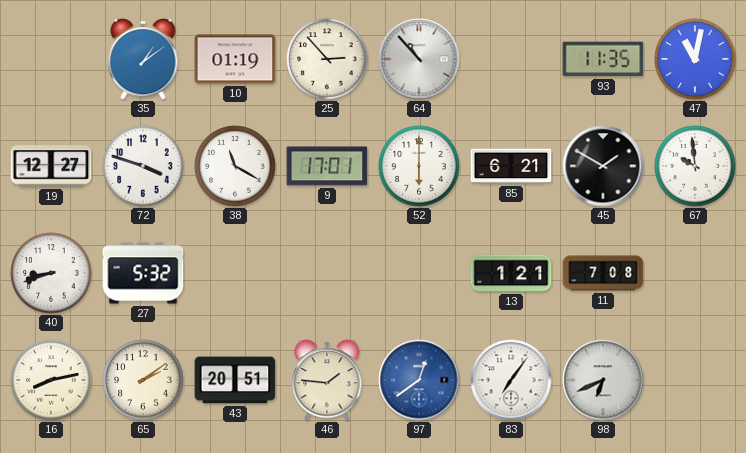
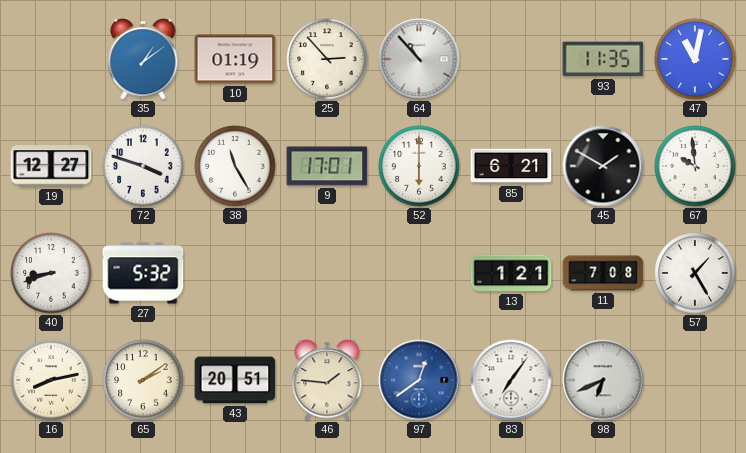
38: 11:20 -> 11:25
57: none -> 1:25
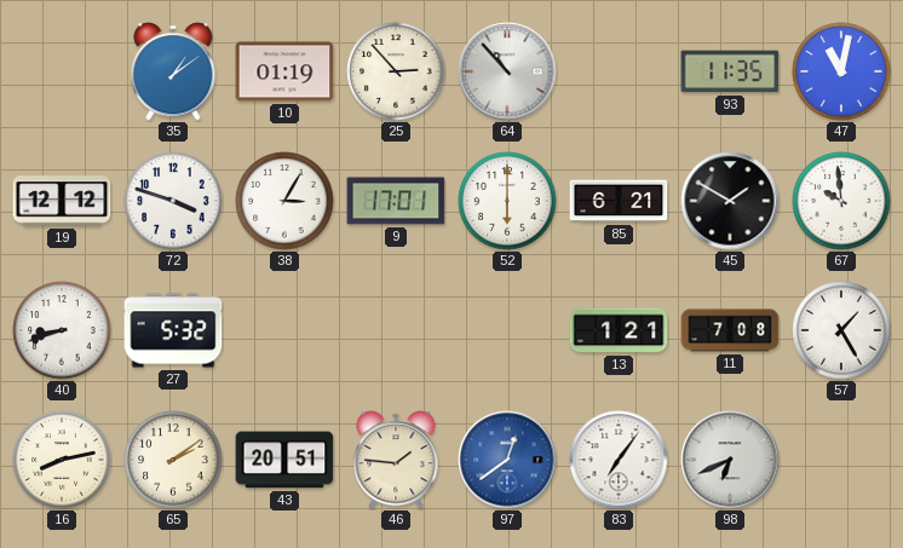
19: 12:27 -> 12:12
38: 11:25 -> 3:05
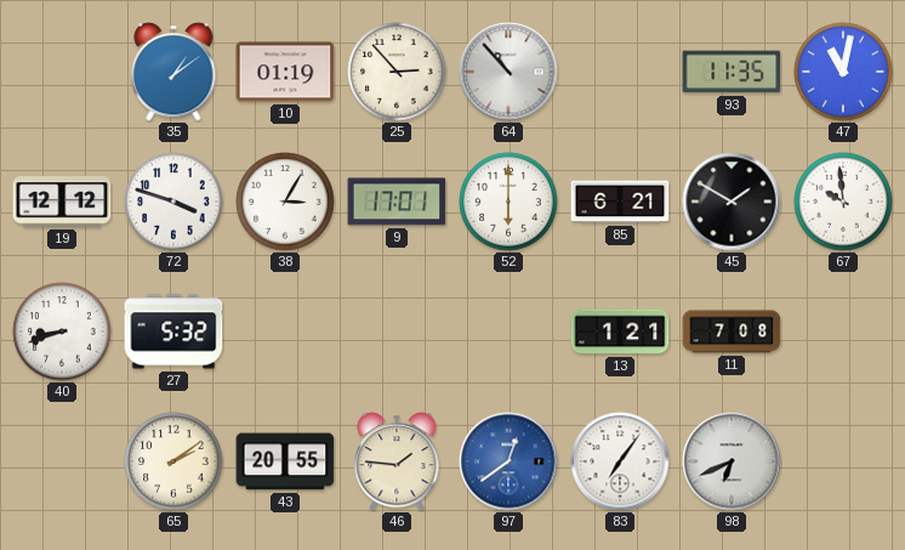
57: 1:25 -> none
16: 8:13 -> none
43: 20:51 -> 20:55
